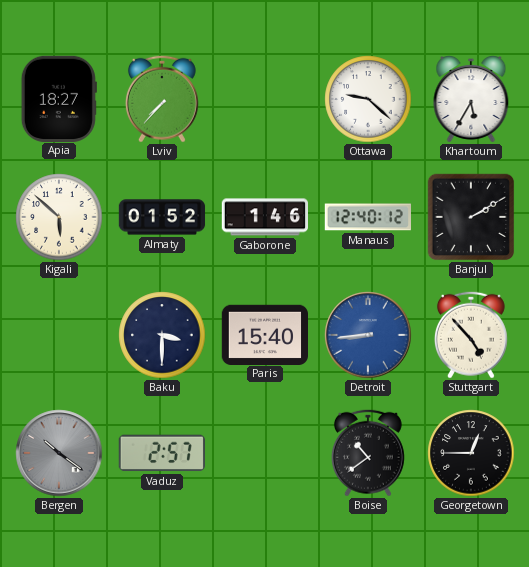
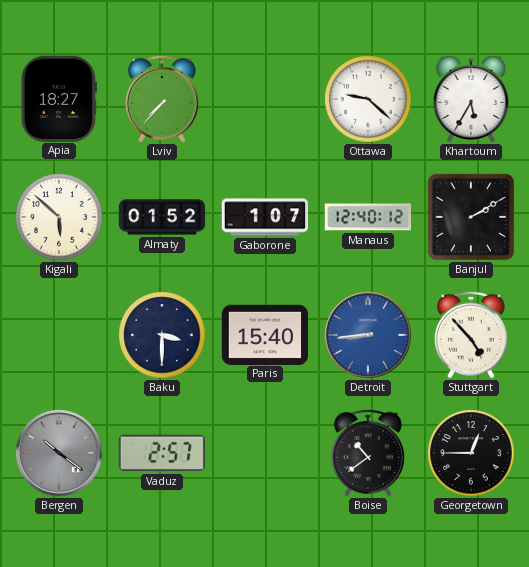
Gaborone: 1:46 -> 1:07
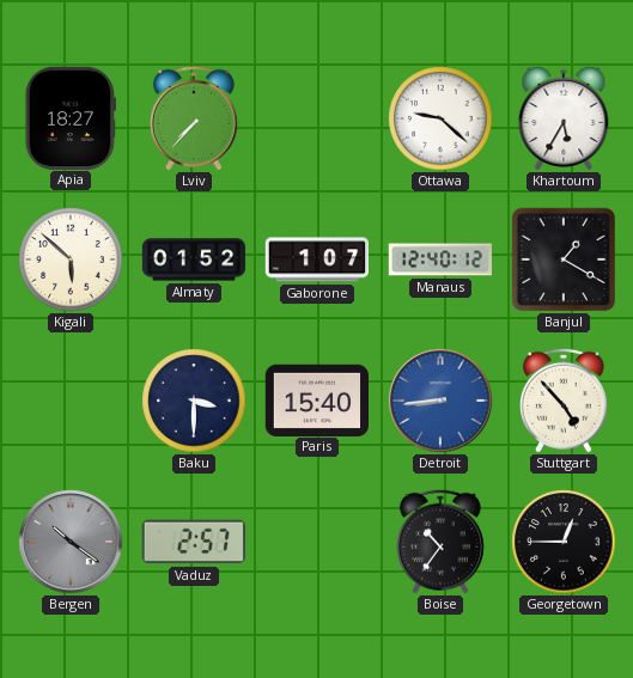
Banjul: 2:10 -> 1:20
Boise: 10:39 -> 10:36
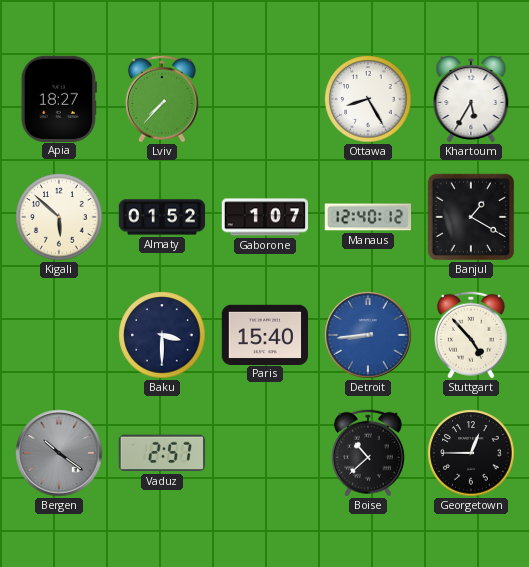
Ottawa: 9:22 -> 8:25
Boise: 10:36 -> 10:38
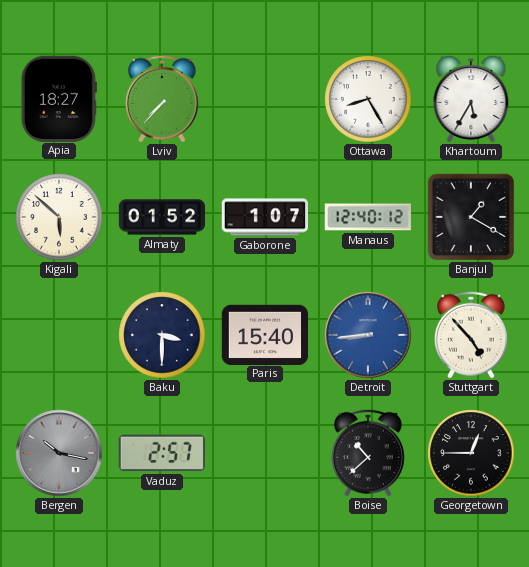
Bergen: 10:21 -> 10:17
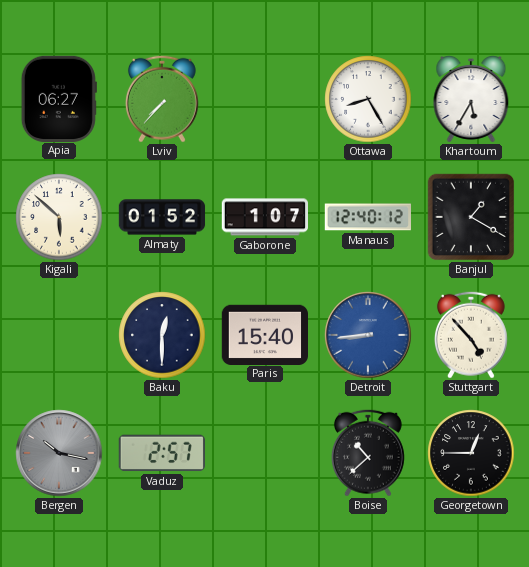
Apia: 18:27 -> 06:27
Baku: 3:30 -> 12:30
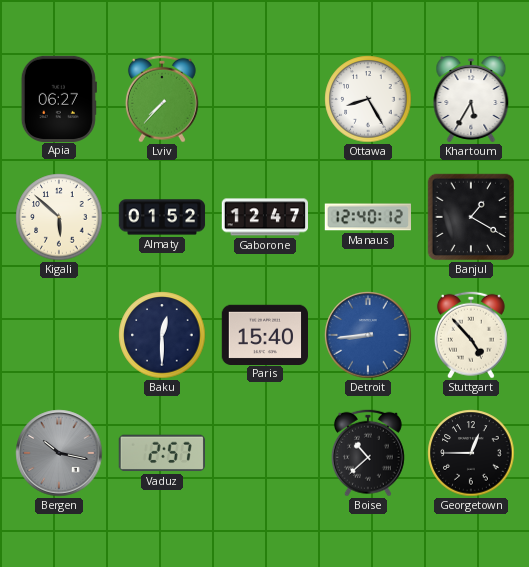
Gaborone: 1:07 -> 12:47
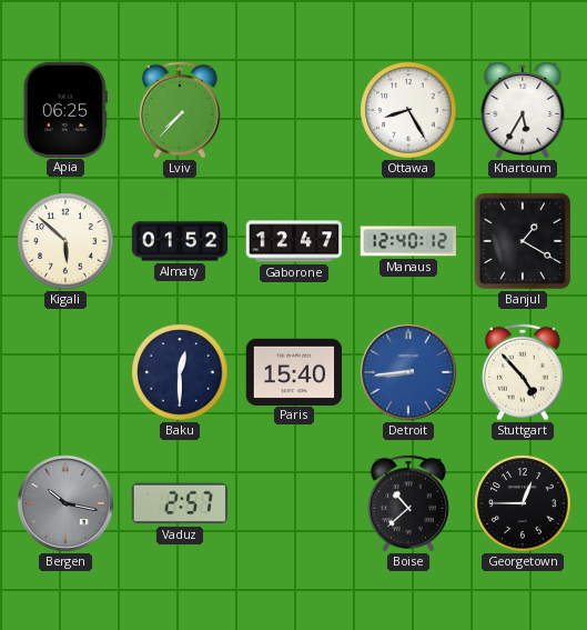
Apia: 06:27 -> 06:25
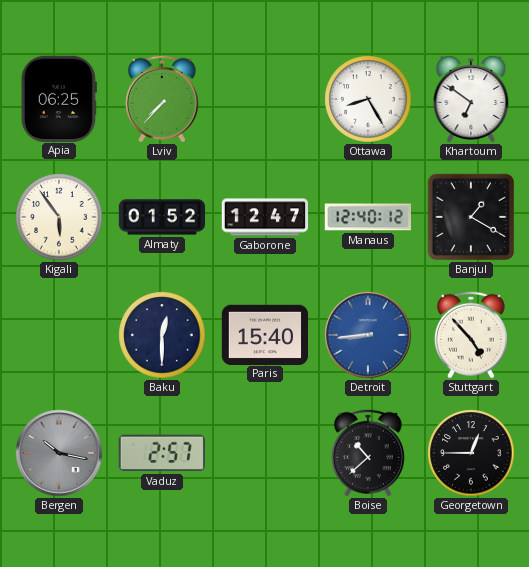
Khartoum: 5:35 -> 6:51
Kigali: 5:52 -> 5:54
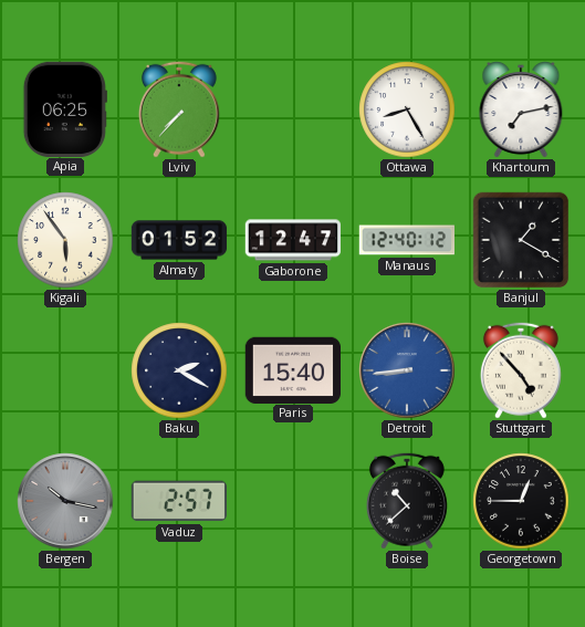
Khartoum: 6:51 -> 7:13
Baku: 12:30 -> 2:20
